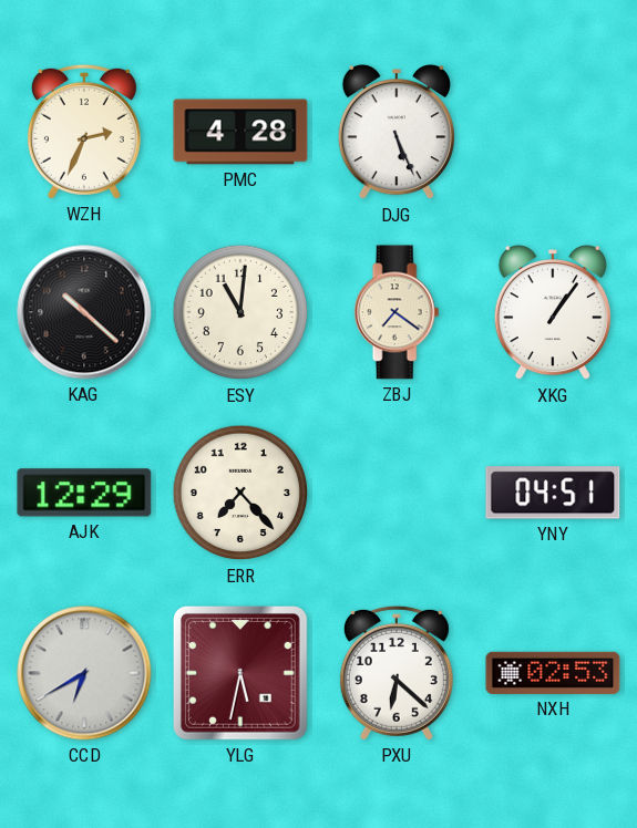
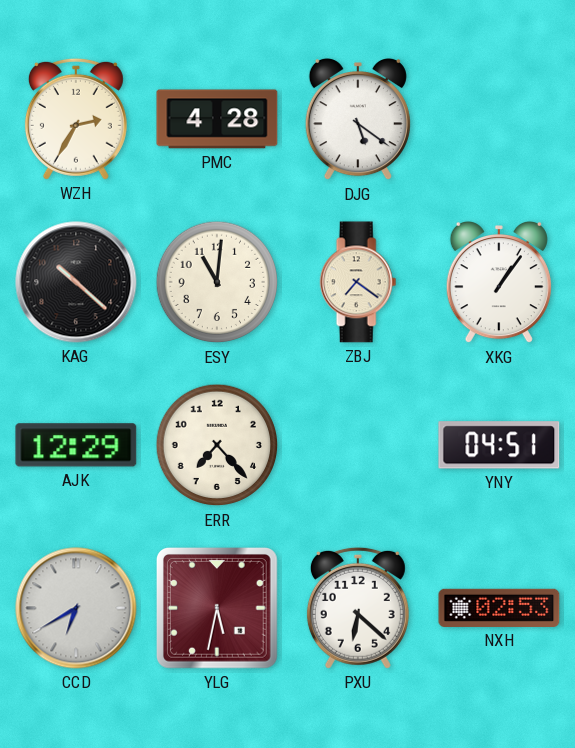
WZH: 2:34 -> 2:35
DJG: 5:26 -> 5:21
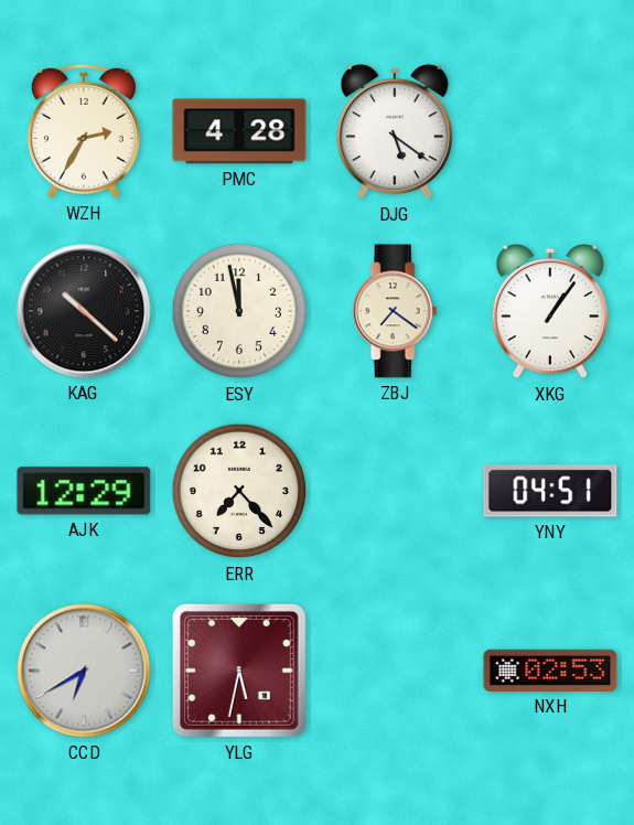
ESY: 11:01 -> 11:58
PXU: 6:22 -> none
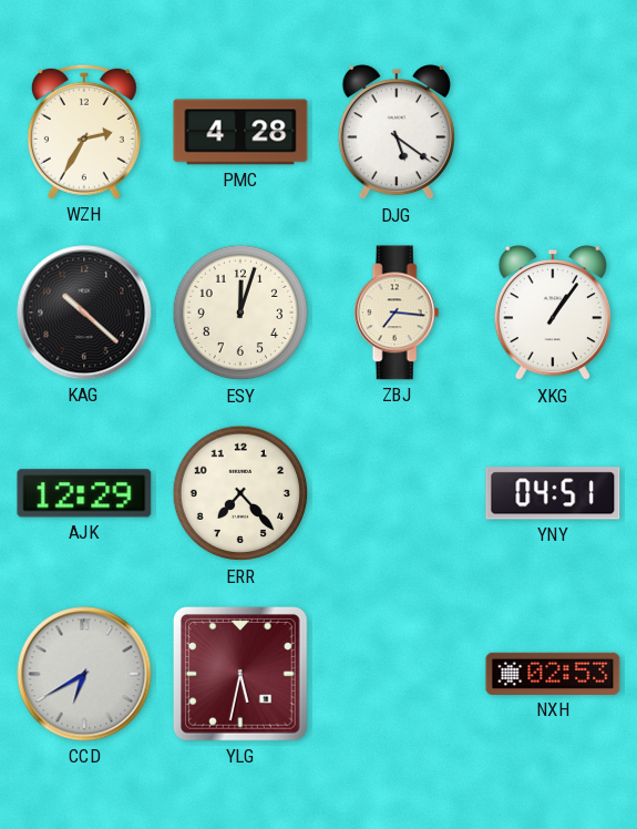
ESY: 11:58 -> 12:03
ZBJ: 7:21 -> 7:16
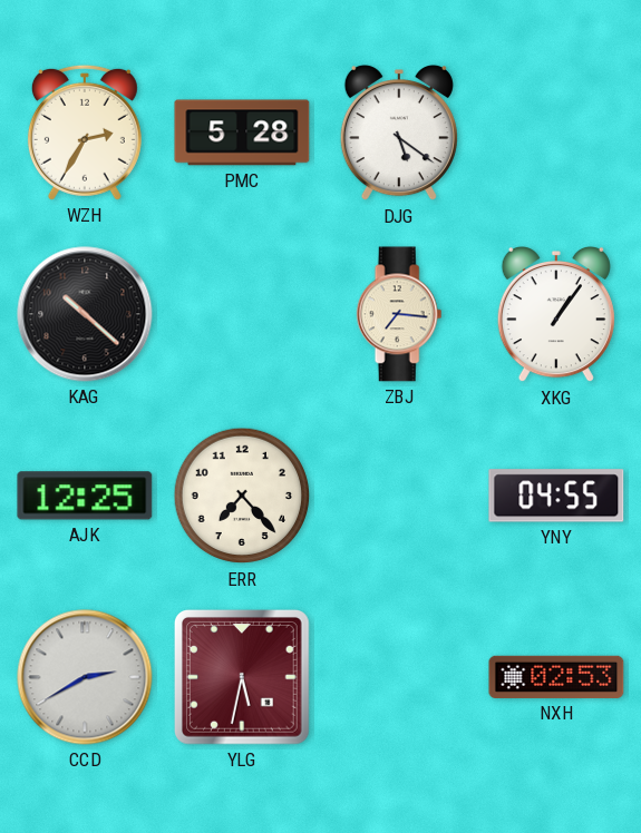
PMC: 4:28 -> 5:28
ESY: 12:03 -> none
AJK: 12:29 -> 12:25
YNY: 04:51 -> 04:55
CCD: 6:40 -> 2:40
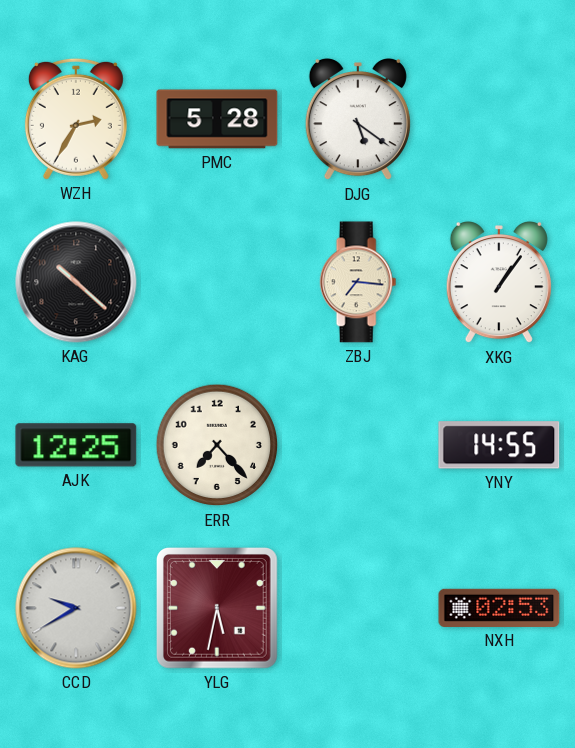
YNY: 04:55 -> 14:55
CCD: 2:40 -> 9:40
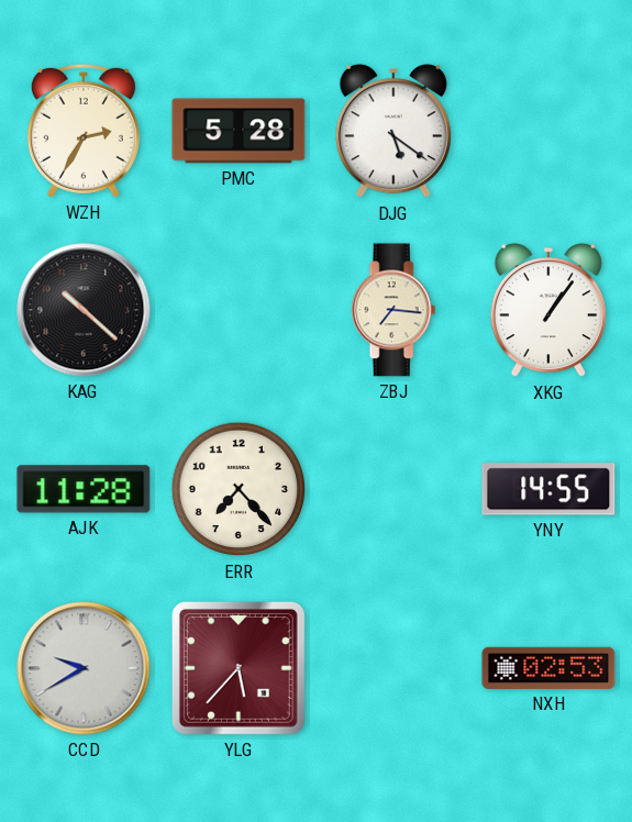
AJK: 12:25 -> 11:28
YLG: 5:32 -> 5:37
